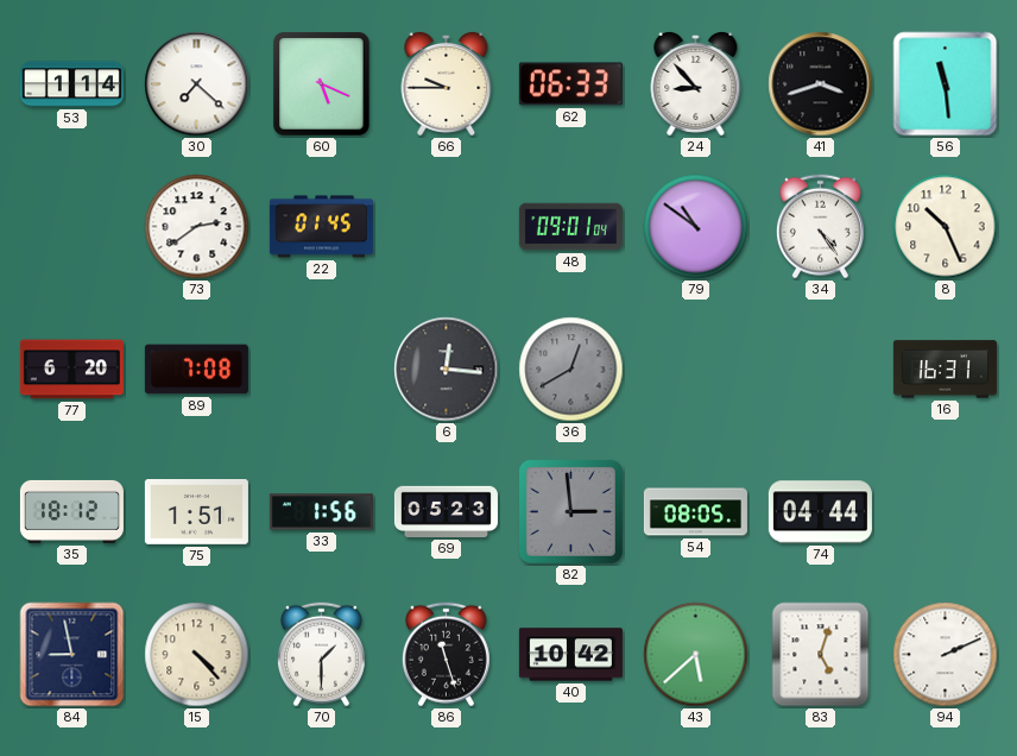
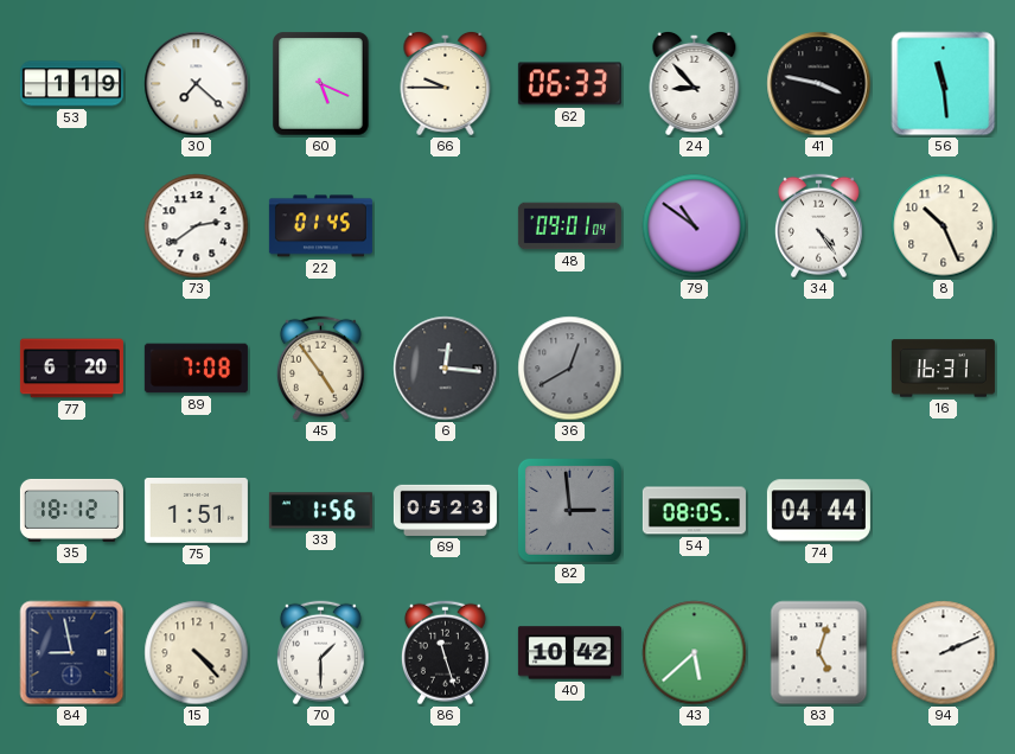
53: 1:14 -> 1:19
41: 3:42 -> 3:47
45: none -> 4:54
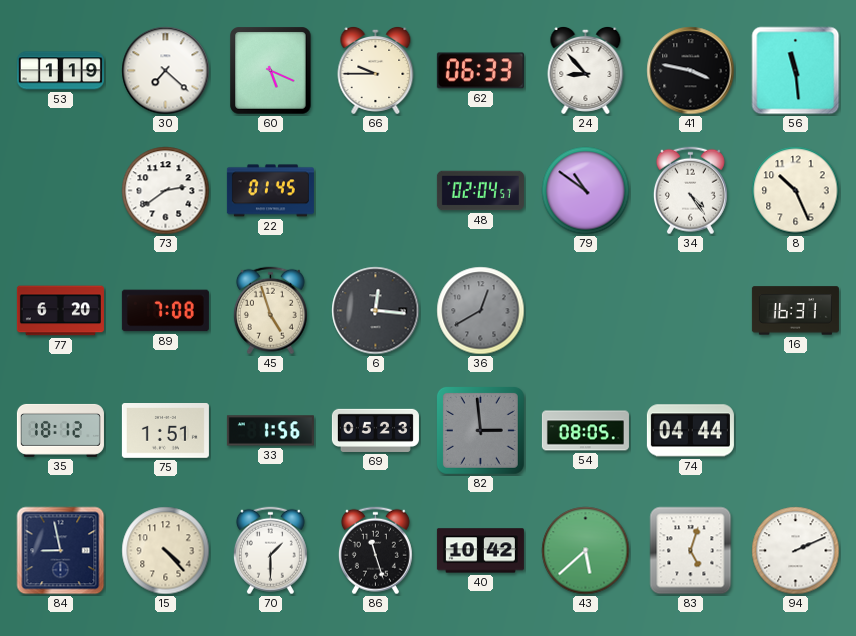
48: 09:01 -> 02:04
45: 4:54 -> 4:57
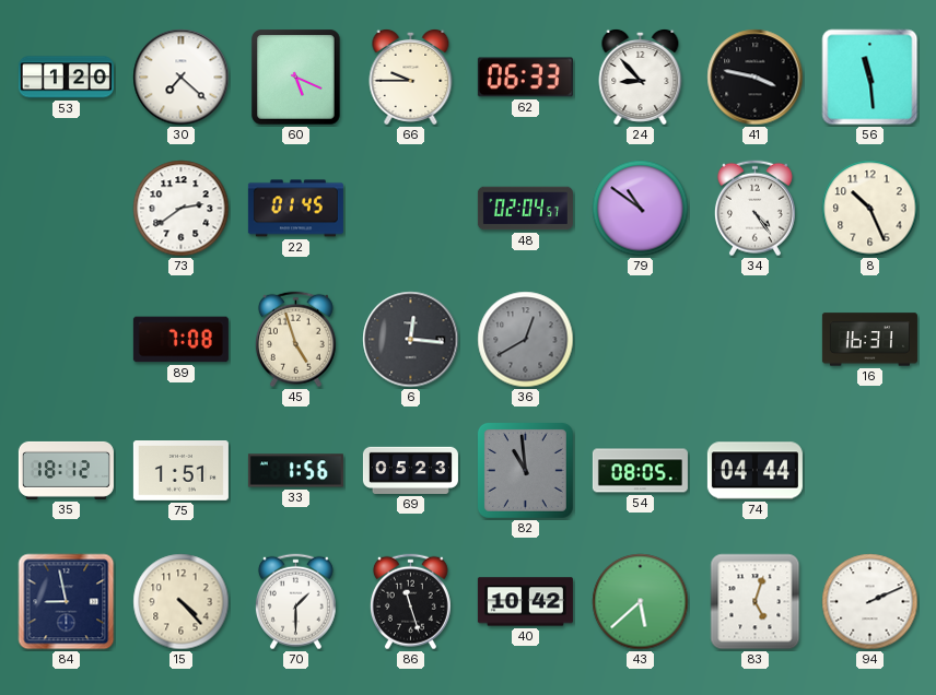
53: 1:19 -> 1:20
77: 6:20 -> none
82: 2:59 -> 10:59
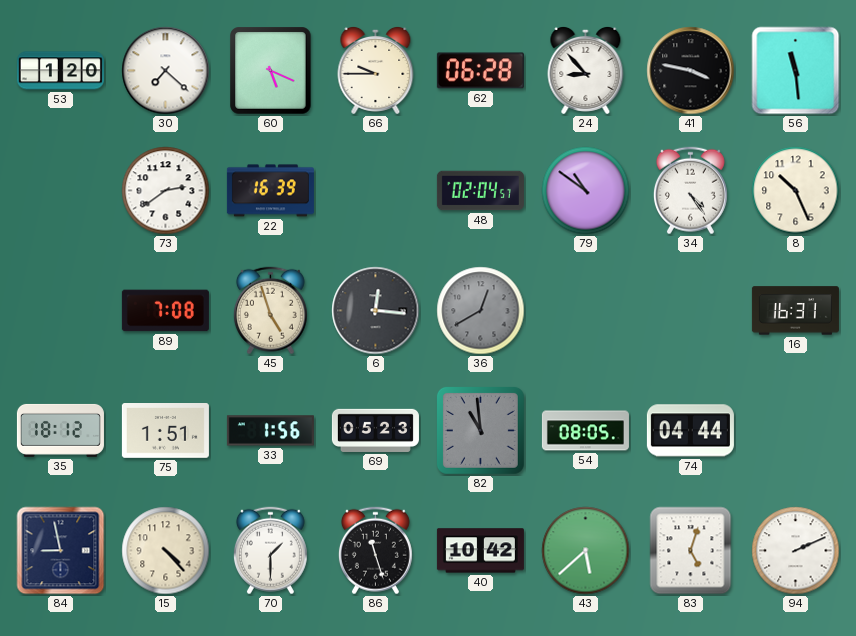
62: 06:33 -> 06:28
22: 01:45 -> 16:39
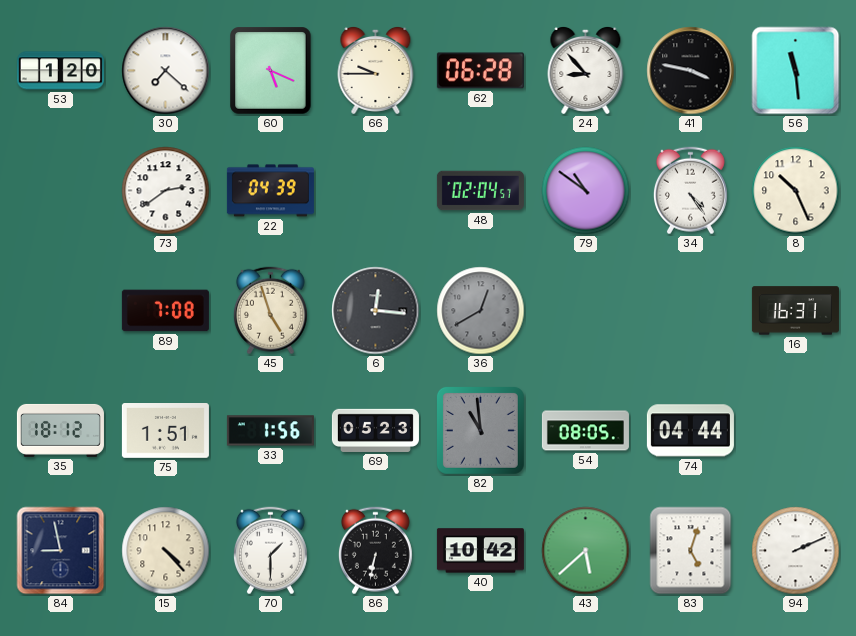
22: 16:39 -> 04:39
86: 11:27 -> 6:32
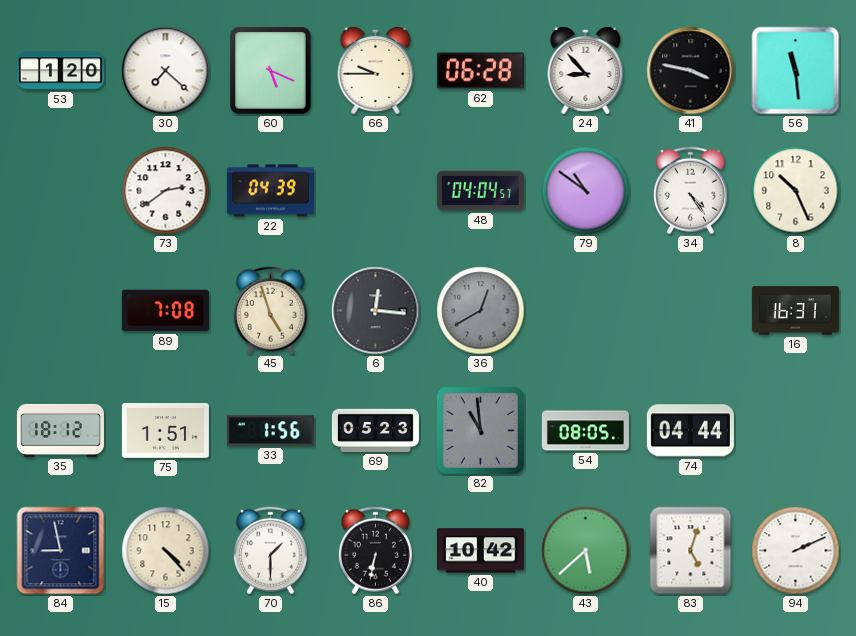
48: 02:04 -> 04:04
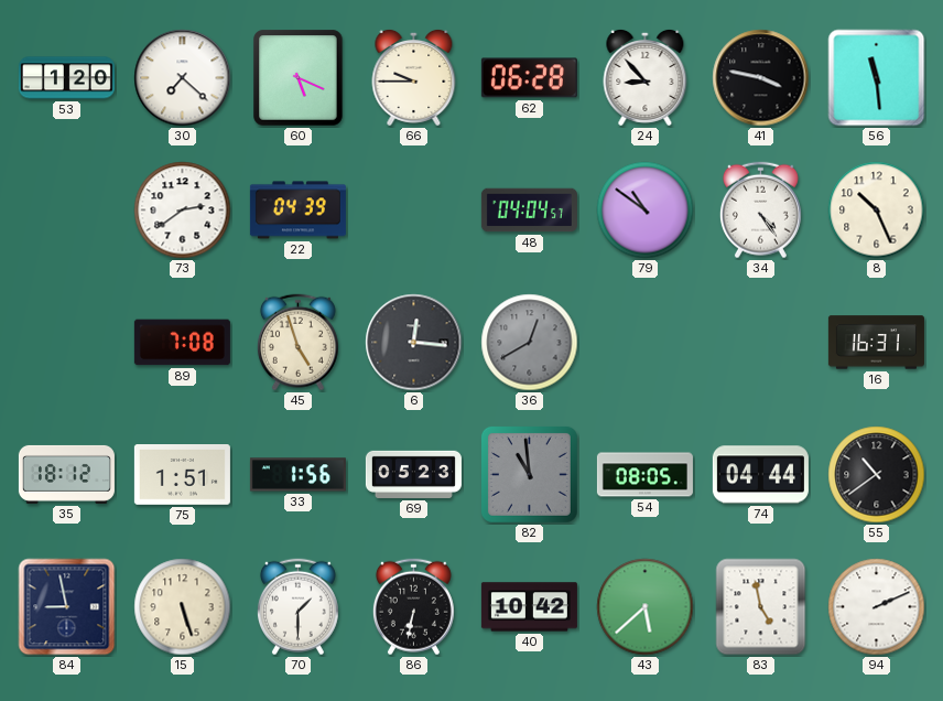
55: none -> 10:39
15: 4:23 -> 5:27
83: 5:03 -> 4:58
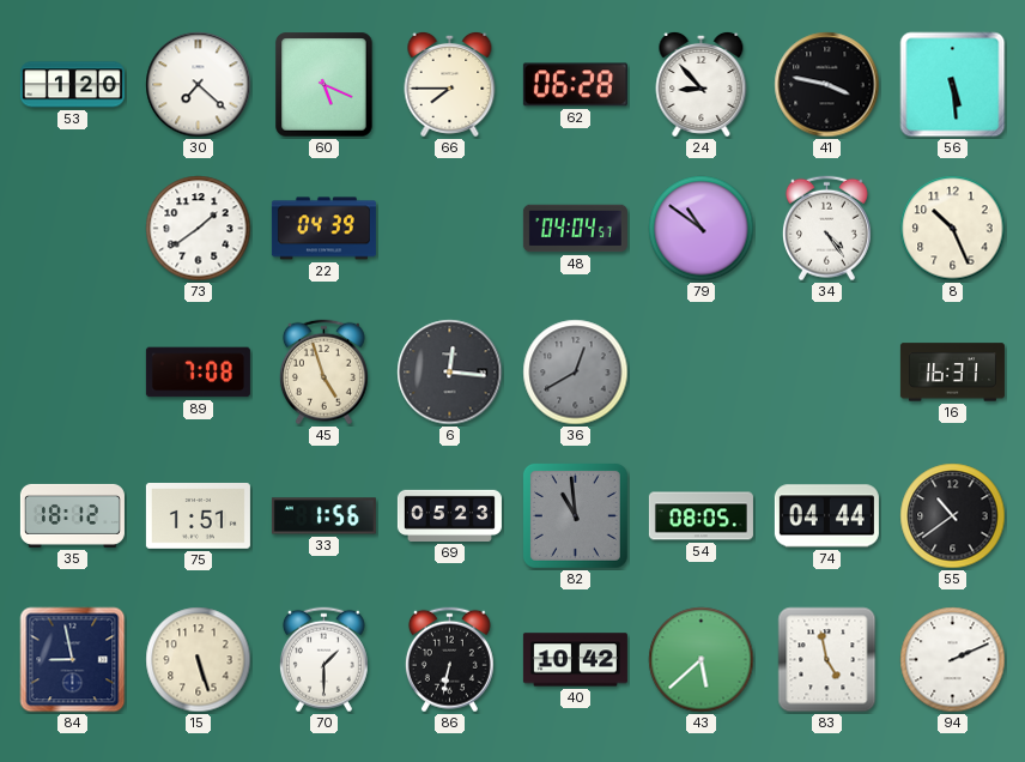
66: 9:45 -> 7:45
56: 11:29 -> 5:29
73: 2:39 -> 1:39
